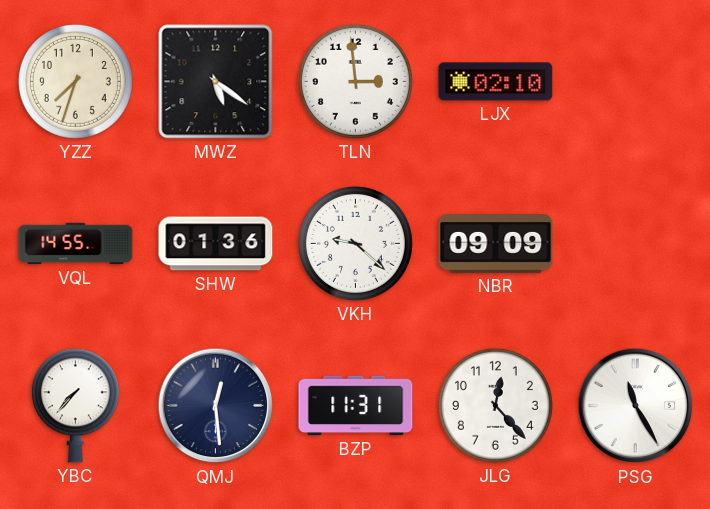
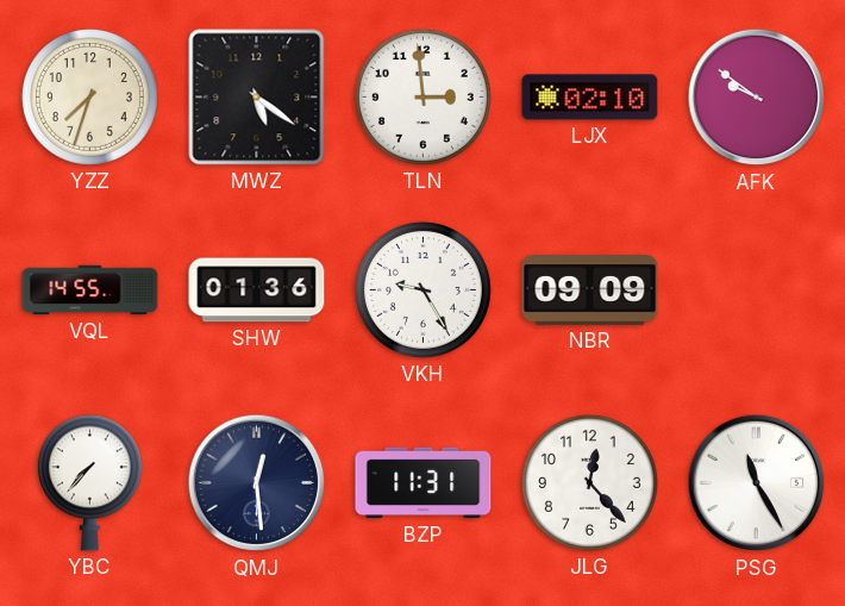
AFK: none -> 9:51
VKH: 9:22 -> 9:25
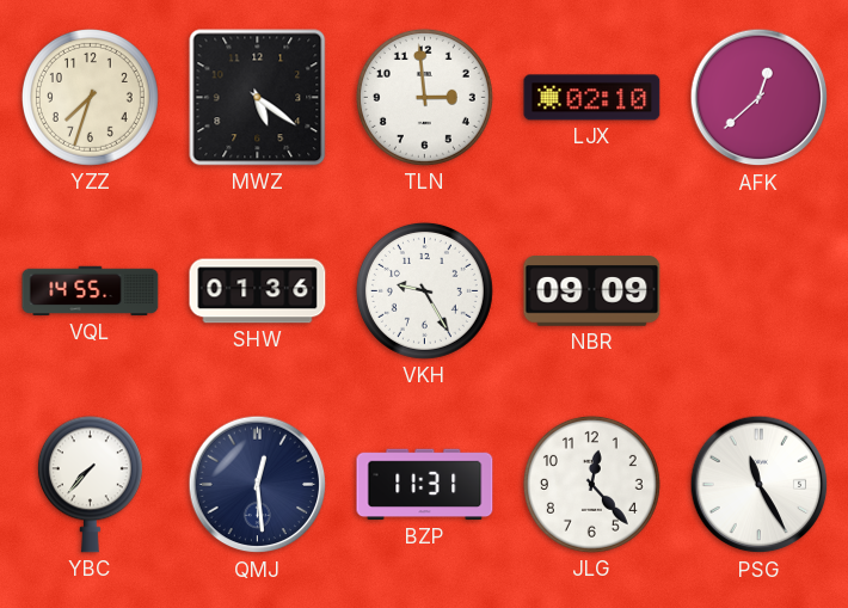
AFK: 9:51 -> 12:38
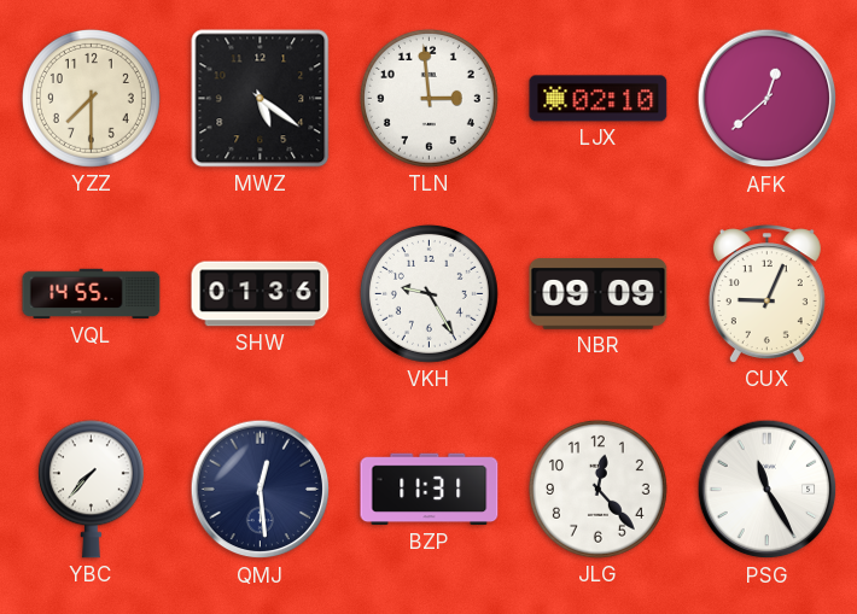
YZZ: 7:33 -> 7:30
CUX: none -> 9:04
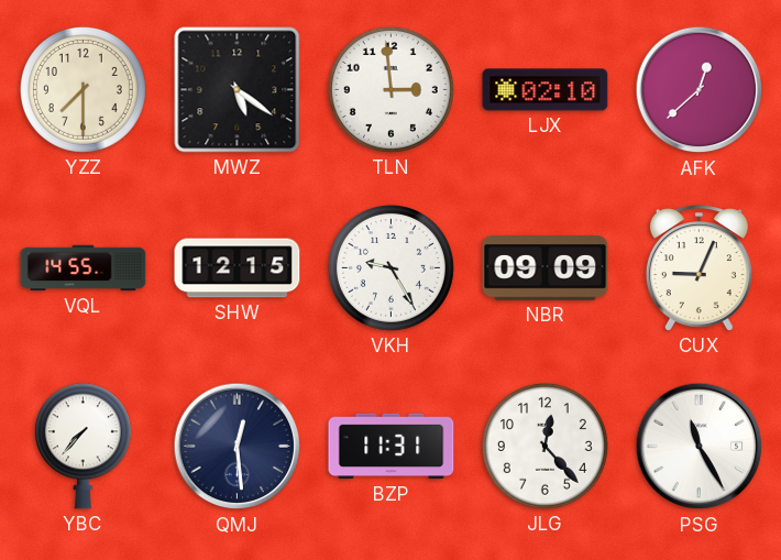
SHW: 01:36 -> 12:15
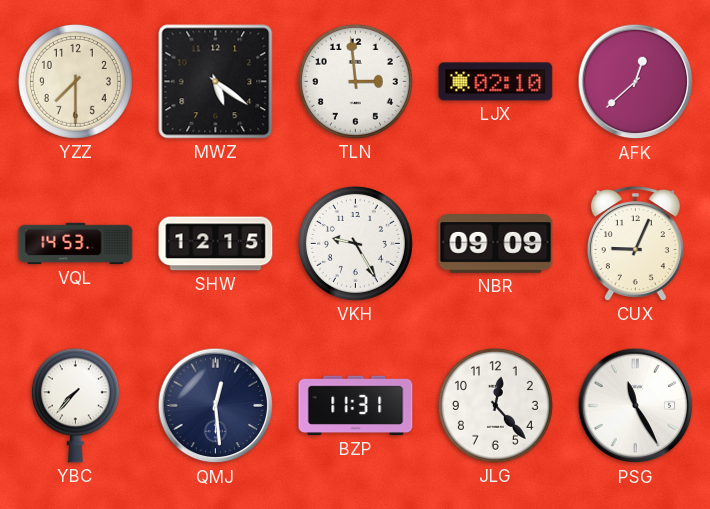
VQL: 14:55 -> 14:53
